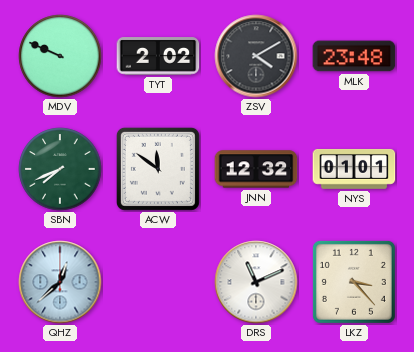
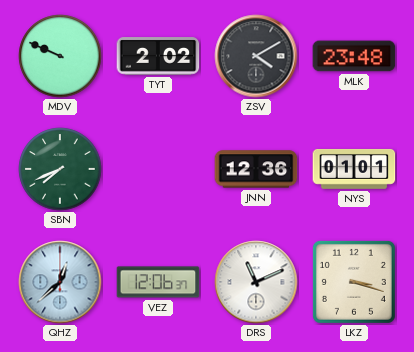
ACW: 11:51 -> none
JNN: 12:32 -> 12:36
VEZ: none -> 12:06
LKZ: 3:23 -> 3:18
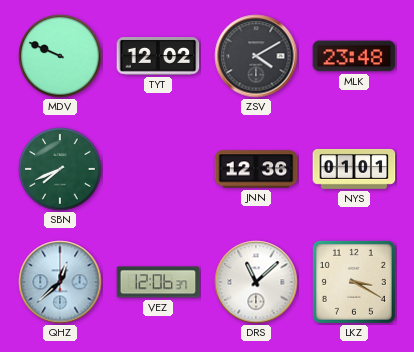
TYT: 2:02 -> 12:02
DRS: 11:11 -> 11:08
LKZ: 3:18 -> 3:20
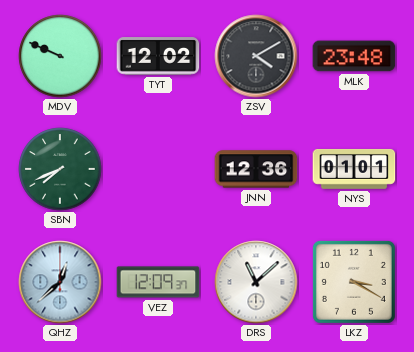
VEZ: 12:06 -> 12:09
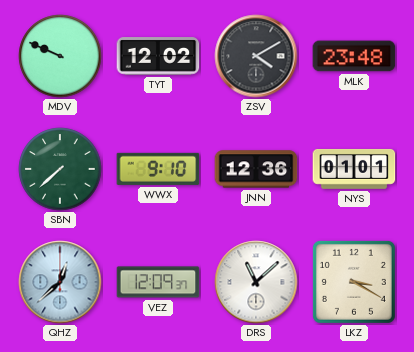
SBN: 7:41 -> 7:38
WWX: none -> 9:10
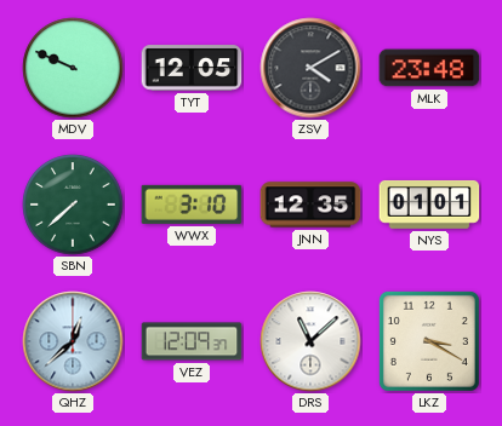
TYT: 12:02 -> 12:05
WWX: 9:10 -> 3:10
JNN: 12:36 -> 12:35
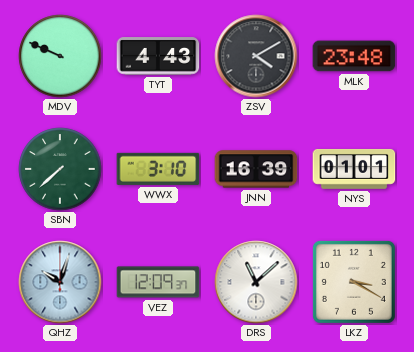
TYT: 12:05 -> 4:43
JNN: 12:35 -> 16:39
QHZ: 12:38 -> 10:03
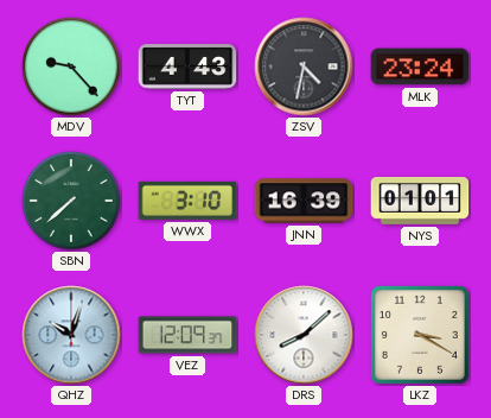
MDV: 9:49 -> 9:23
ZSV: 4:10 -> 4:32
MLK: 23:48 -> 23:24
DRS: 11:08 -> 8:08
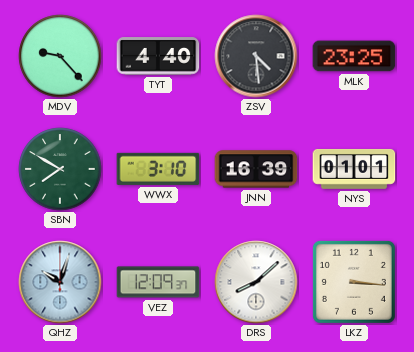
TYT: 4:43 -> 4:40
ZSV: 4:32 -> 4:29
MLK: 23:24 -> 23:25
SBN: 7:38 -> 7:50
LKZ: 3:20 -> 3:16
